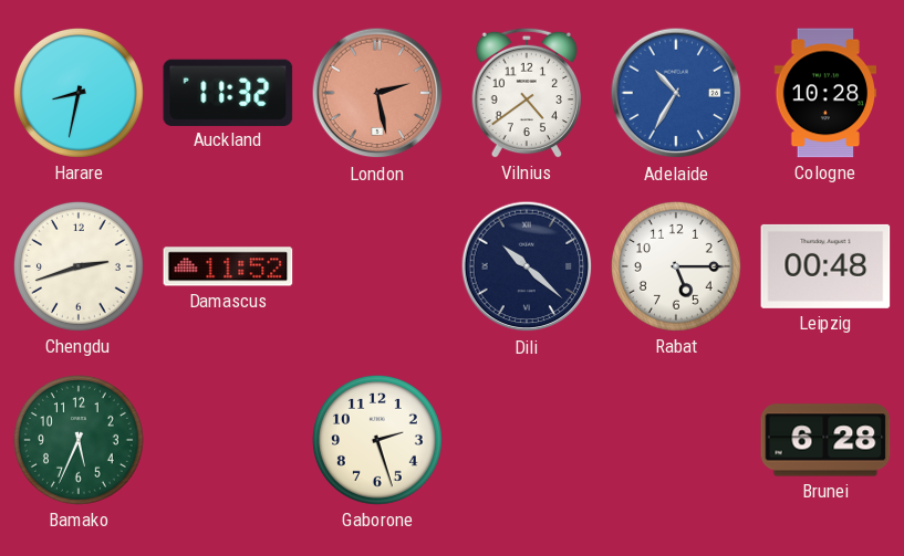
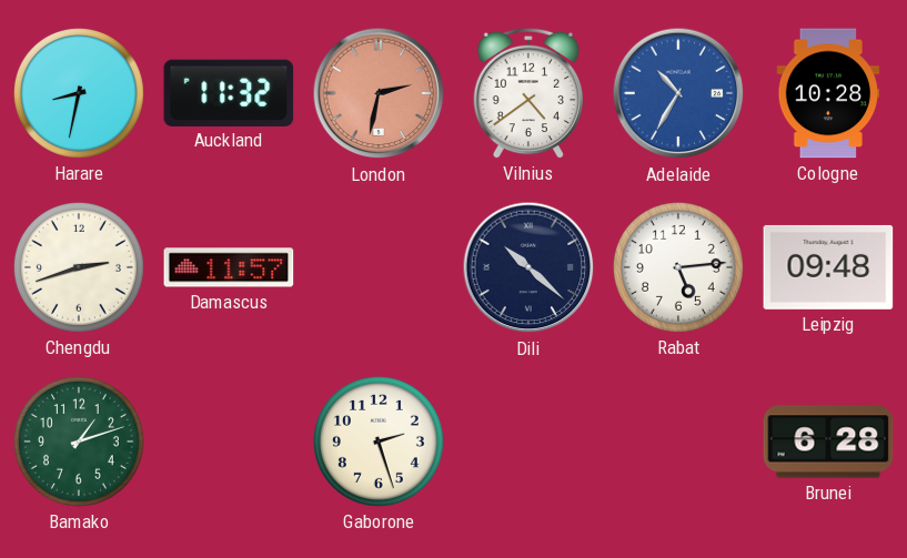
London: 2:28 -> 2:32
Damascus: 11:52 -> 11:57
Rabat: 5:15 -> 5:14
Leipzig: 00:48 -> 09:48
Bamako: 5:34 -> 1:12
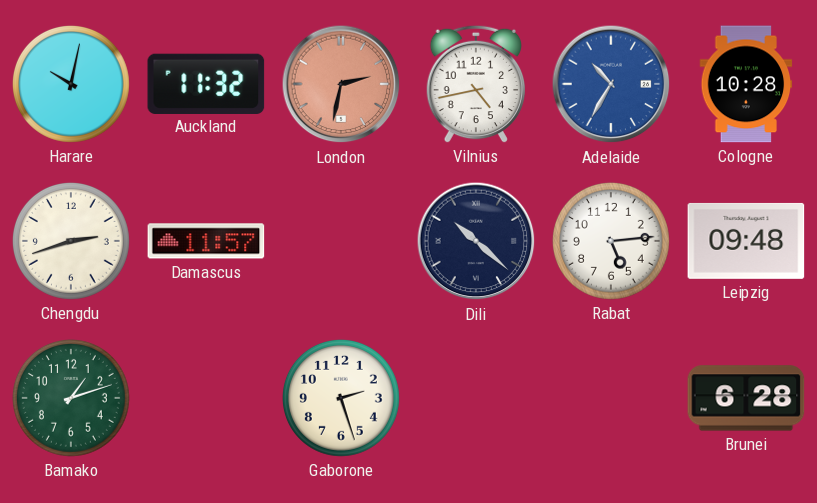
Harare: 8:32 -> 10:02
Vilnius: 4:39 -> 4:43
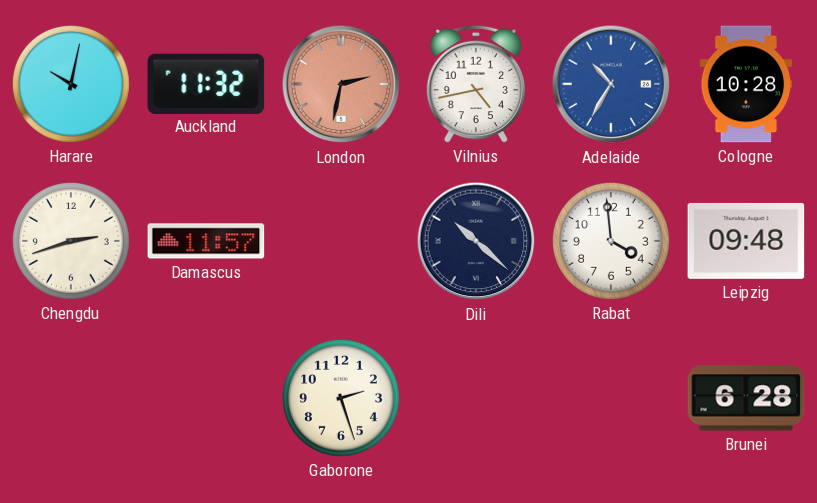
Rabat: 5:14 -> 3:59
Bamako: 1:12 -> none
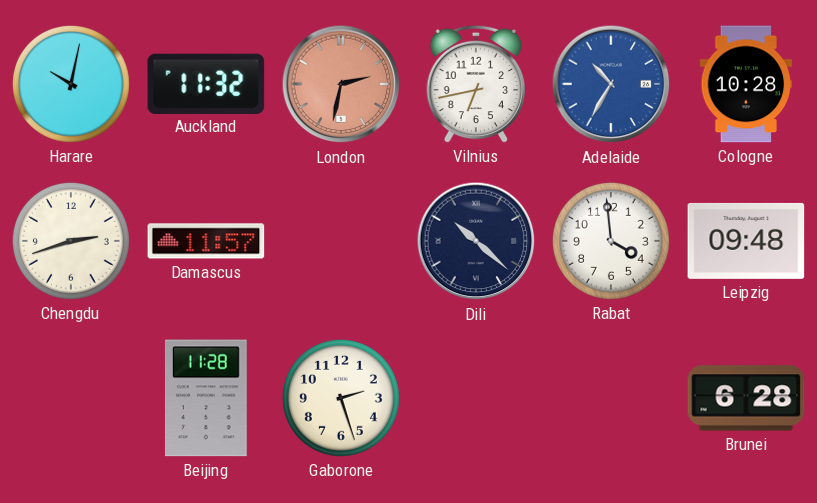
Vilnius: 4:43 -> 6:43
Beijing: none -> 11:28
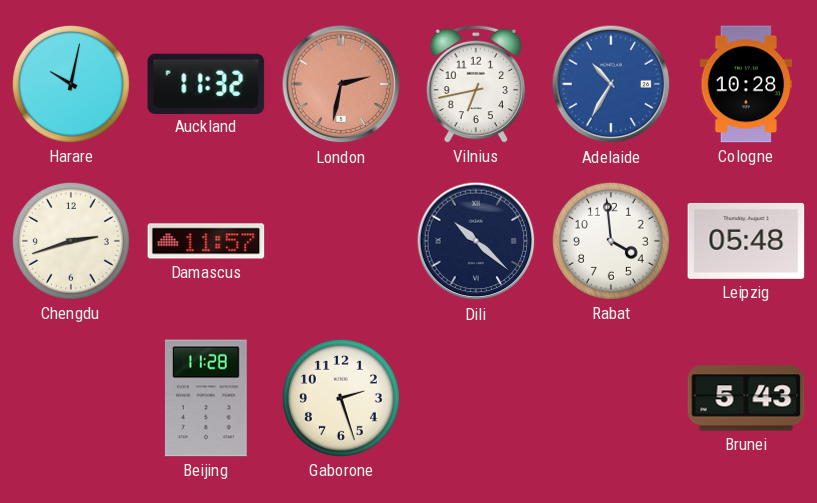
Leipzig: 09:48 -> 05:48
Brunei: 6:28 -> 5:43
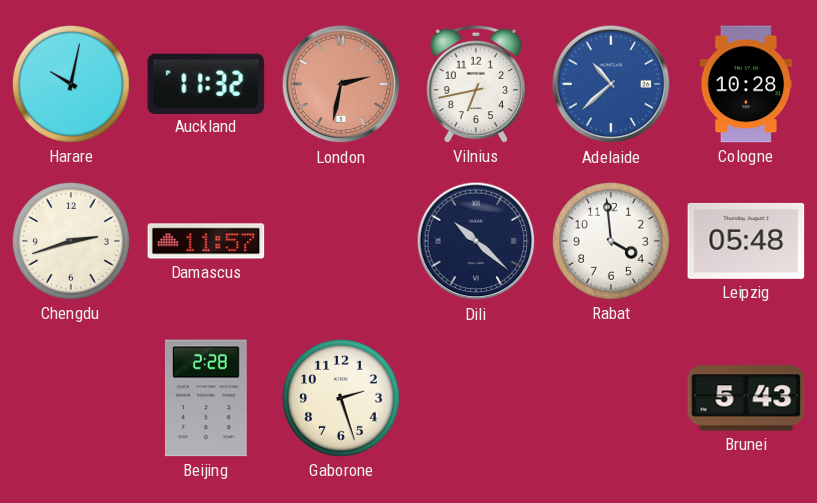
Adelaide: 10:35 -> 10:38
Beijing: 11:28 -> 2:28
